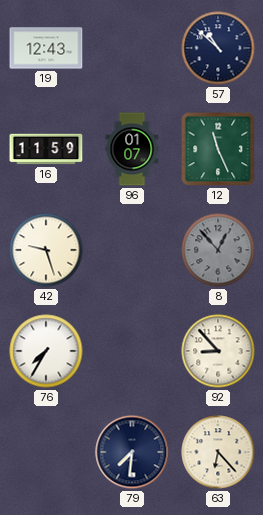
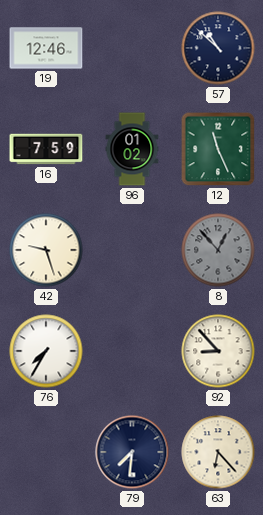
19: 12:43 -> 12:46
16: 11:59 -> 7:59
96: 01:07 -> 01:02
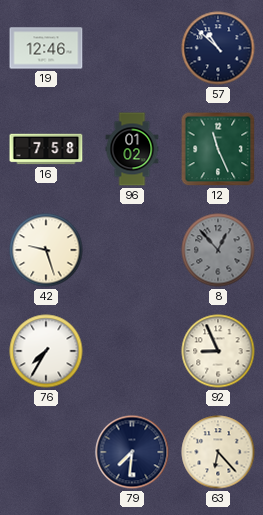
16: 7:59 -> 7:58
92: 8:53 -> 8:56
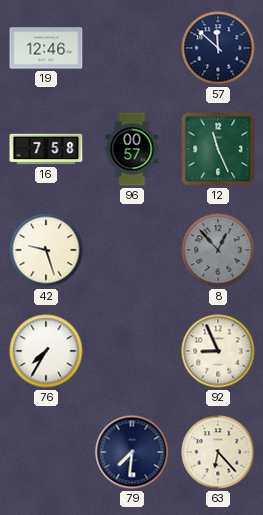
57: 10:52 -> 11:52
96: 01:02 -> 00:57
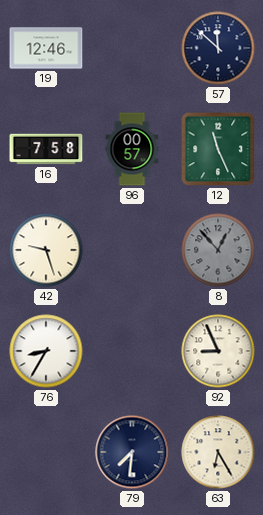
76: 7:35 -> 8:35
63: 6:23 -> 6:25
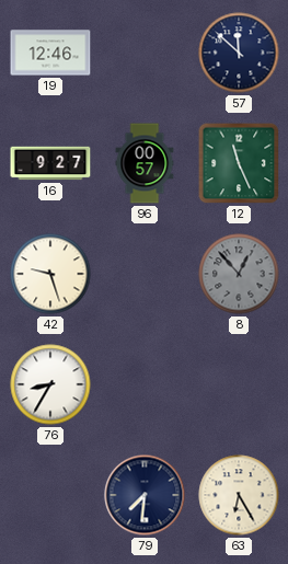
16: 7:58 -> 9:27
92: 8:56 -> none
